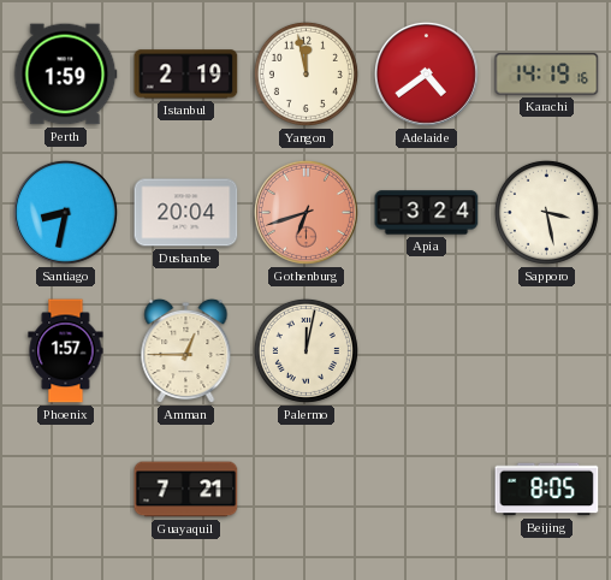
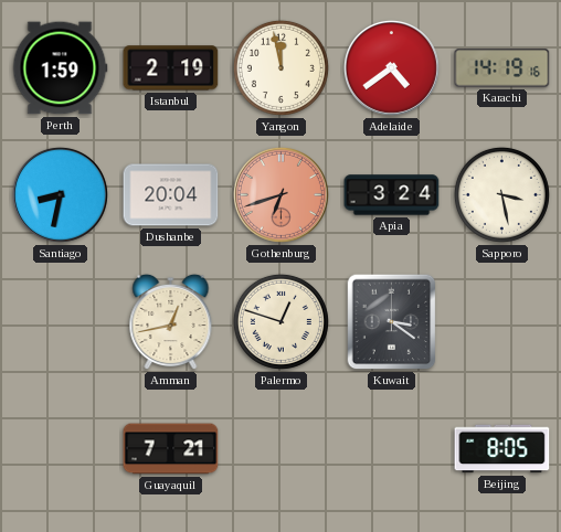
Phoenix: 1:57 -> none
Amman: 12:45 -> 12:43
Palermo: 12:02 -> 12:48
Kuwait: none -> 3:21
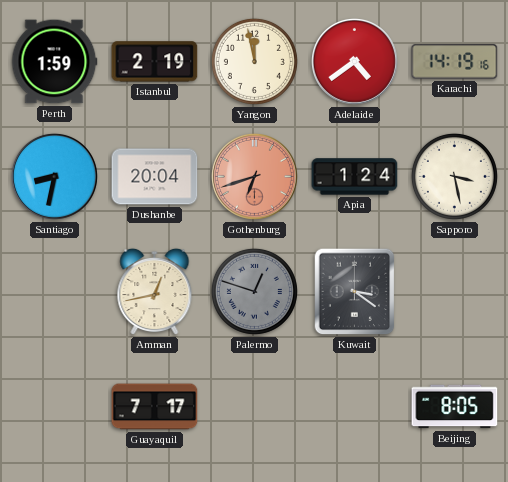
Apia: 3:24 -> 1:24
Palermo dial: cream -> grey
Guayaquil: 7:21 -> 7:17
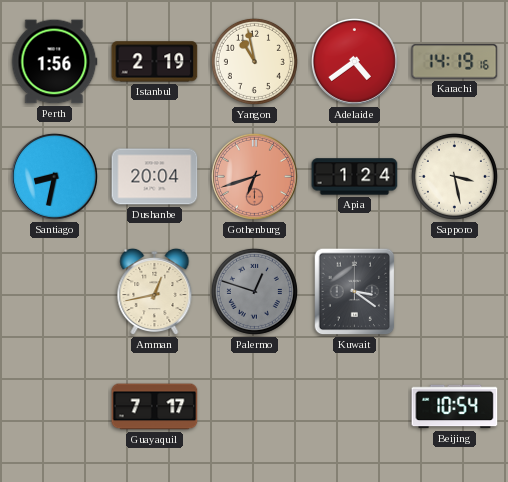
Perth: 1:59 -> 1:56
Yangon: 11:58 -> 10:58
Beijing: 8:05 -> 10:54
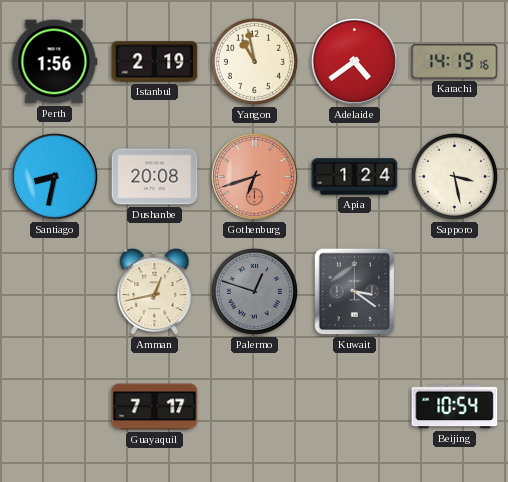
Dushanbe: 20:04 -> 20:08
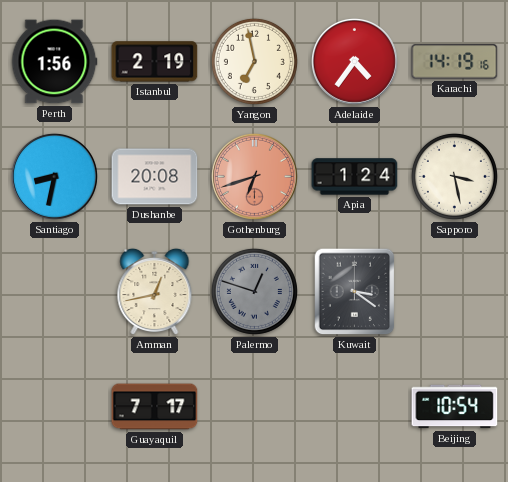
Yangon: 10:58 -> 6:58
Adelaide: 4:39 -> 4:36
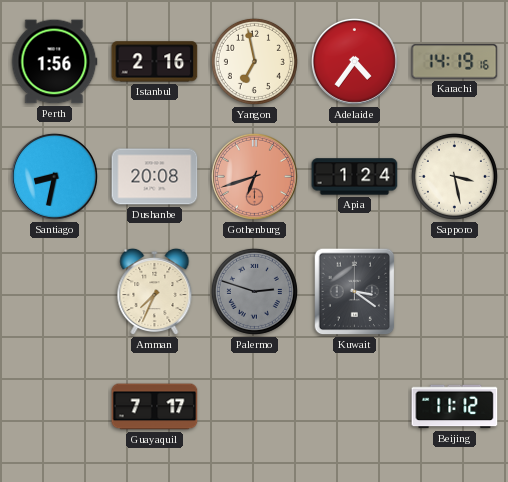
Istanbul: 2:19 -> 2:16
Amman: 12:43 -> 7:34
Palermo: 12:48 -> 2:48
Beijing: 10:54 -> 11:12
